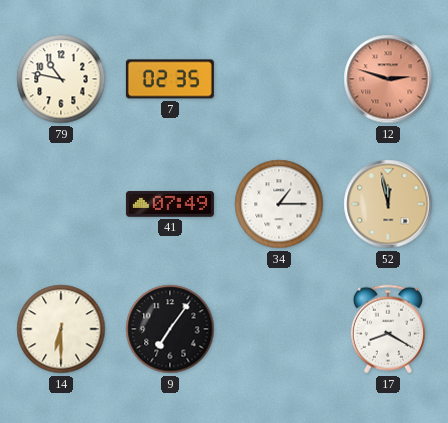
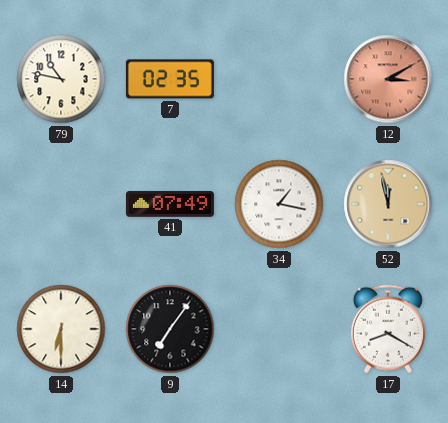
12: 2:48 -> 3:10
34: 1:15 -> 1:17
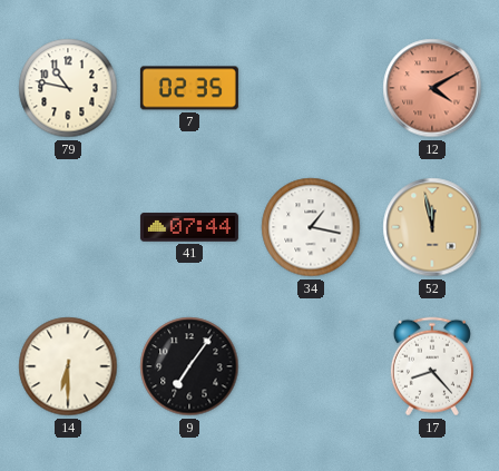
12: 3:10 -> 4:10
41: 07:49 -> 07:44
17: 8:20 -> 8:23
